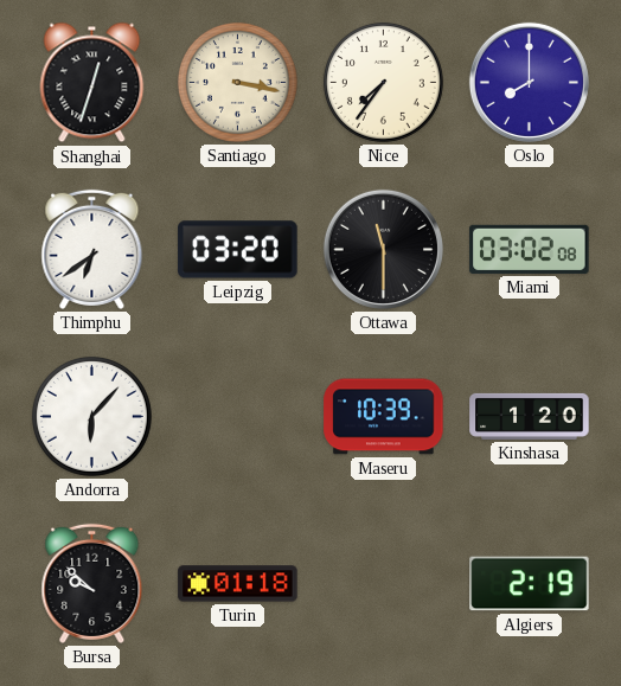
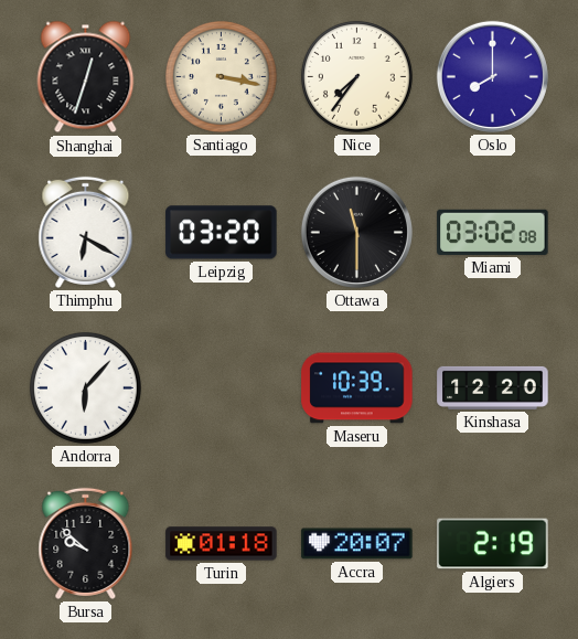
Thimphu: 6:39 -> 6:20
Kinshasa: 1:20 -> 12:20
Accra: none -> 20:07
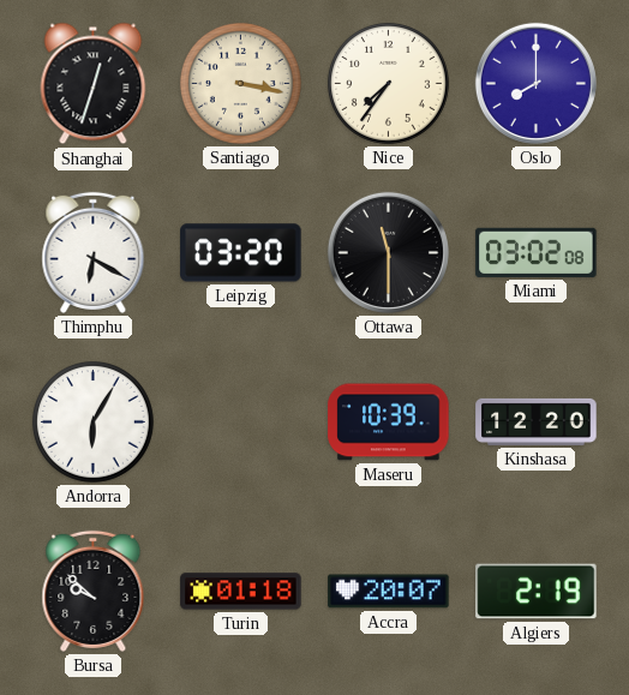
Andorra: 6:07 -> 6:05
